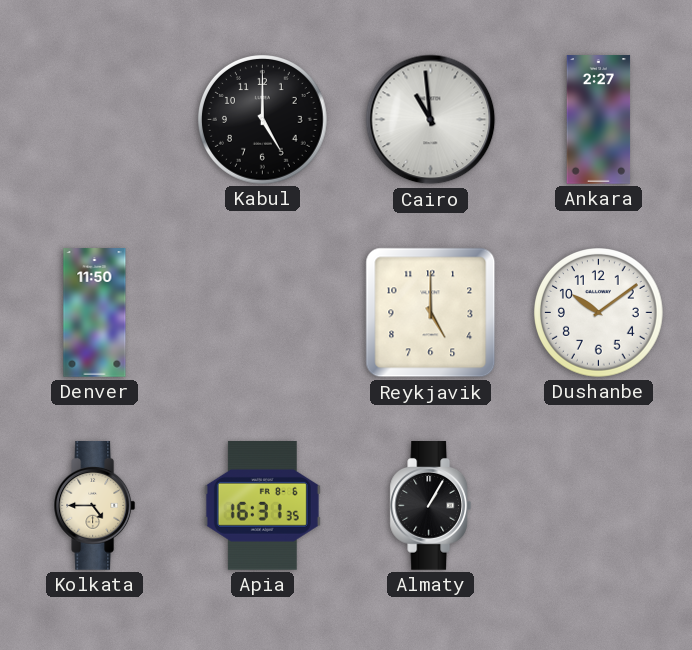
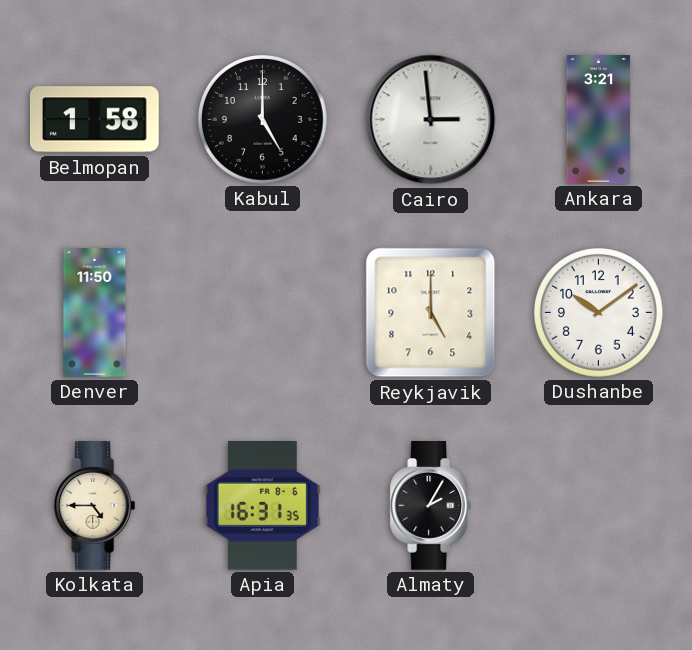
Belmopan: none -> 1:58
Cairo: 10:59 -> 2:59
Ankara: 2:27 -> 3:21
Almaty: 1:05 -> 2:05
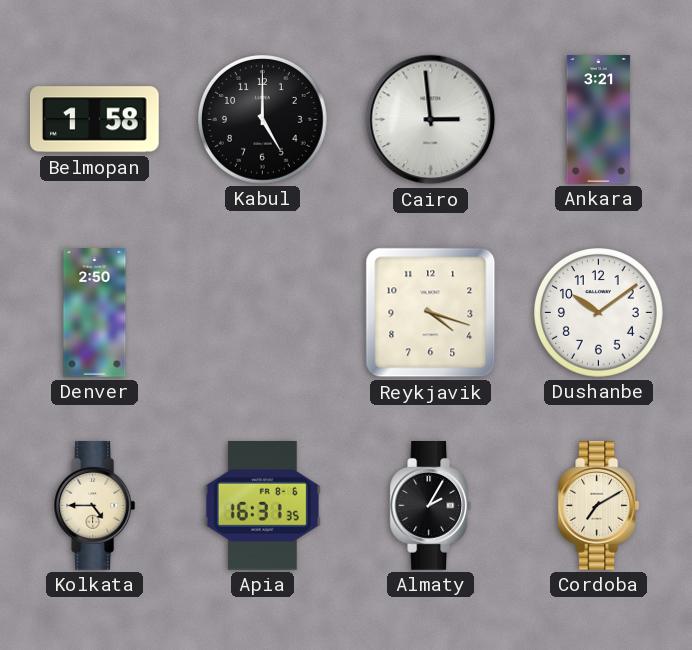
Denver: 11:50 -> 2:50
Reykjavik: 5:00 -> 4:18
Cordoba: none -> 7:10
